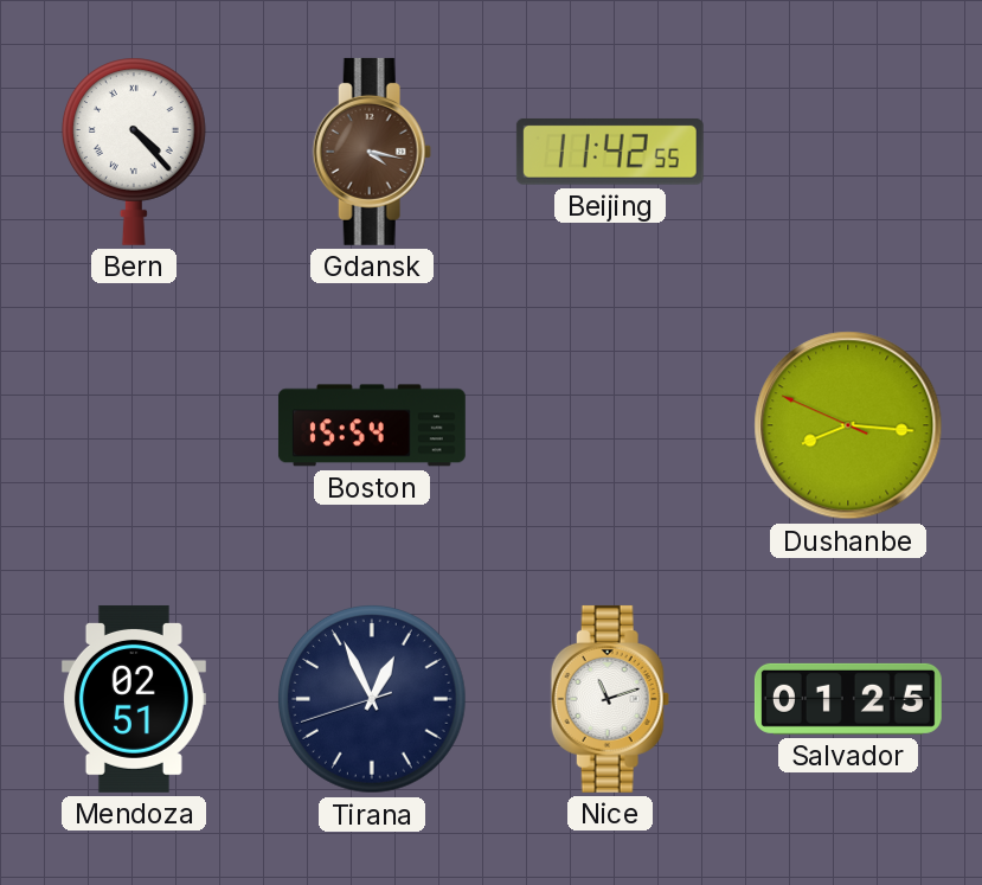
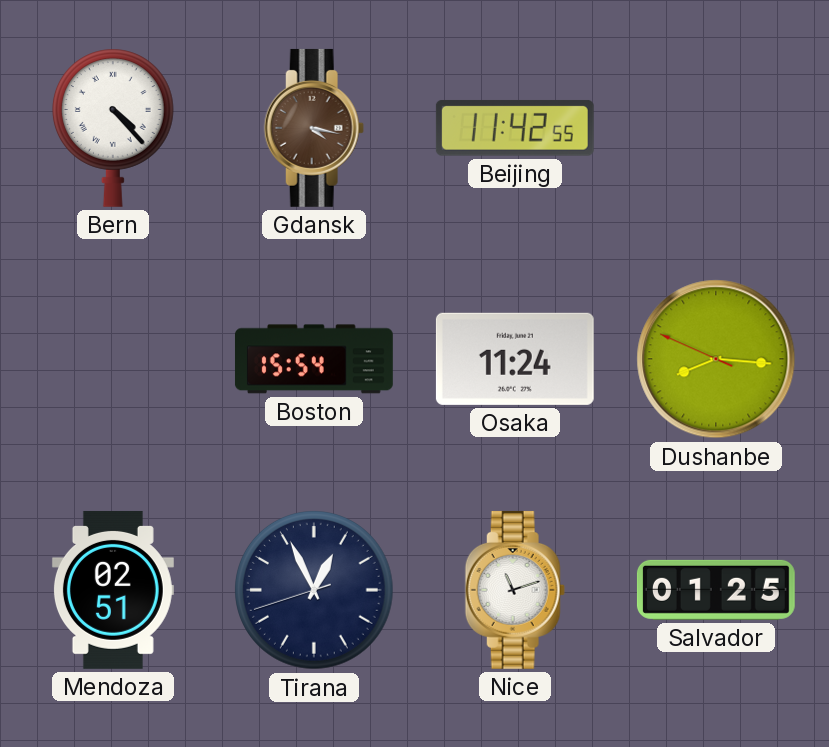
Osaka: none -> 11:24
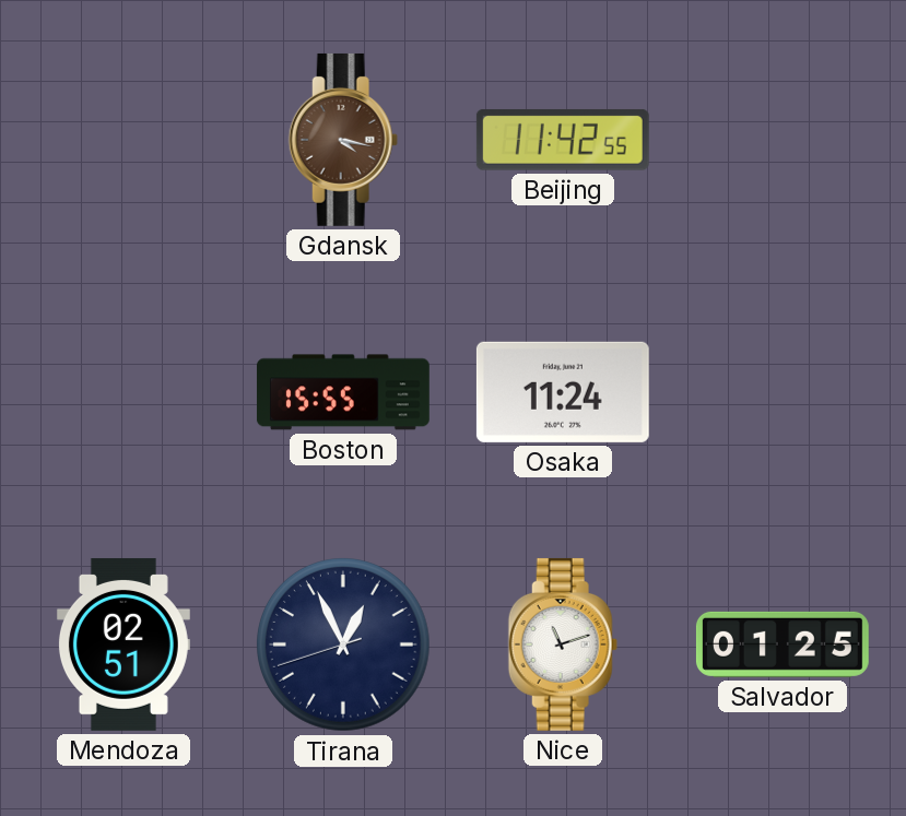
Bern: 4:23 -> none
Boston: 15:54 -> 15:55
Dushanbe: 8:15 -> none
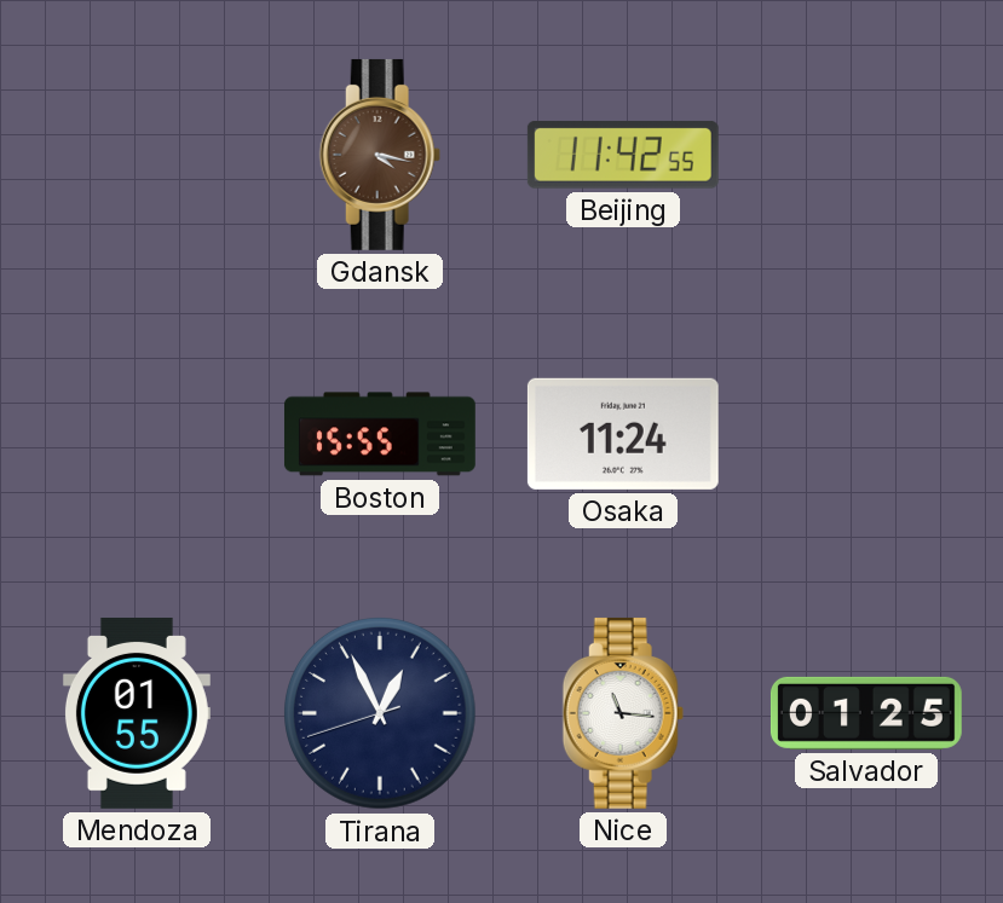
Mendoza: 02:51 -> 01:55
Nice: 11:12 -> 11:16
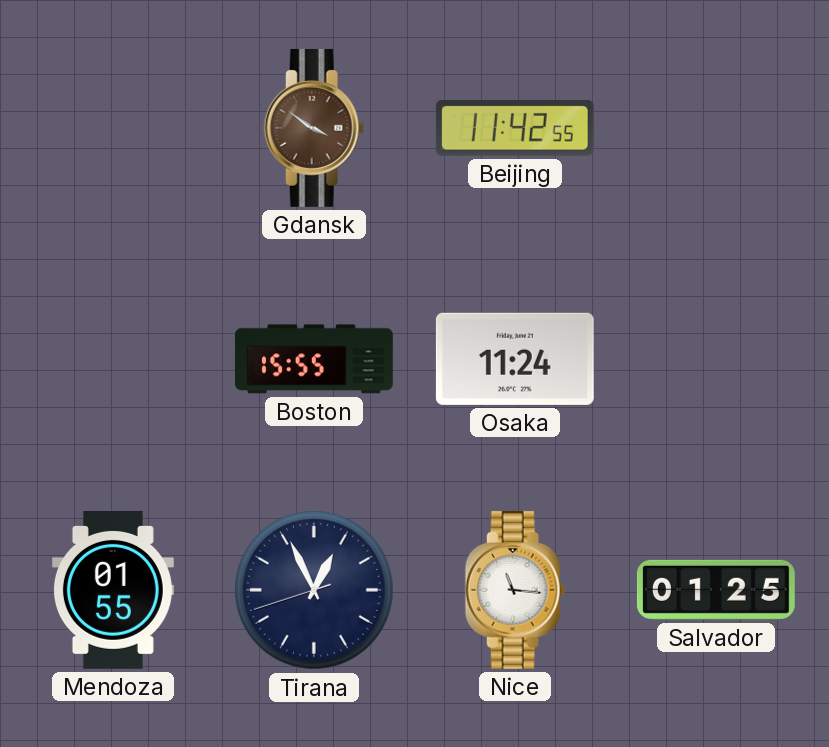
Gdansk: 4:17 -> 3:51
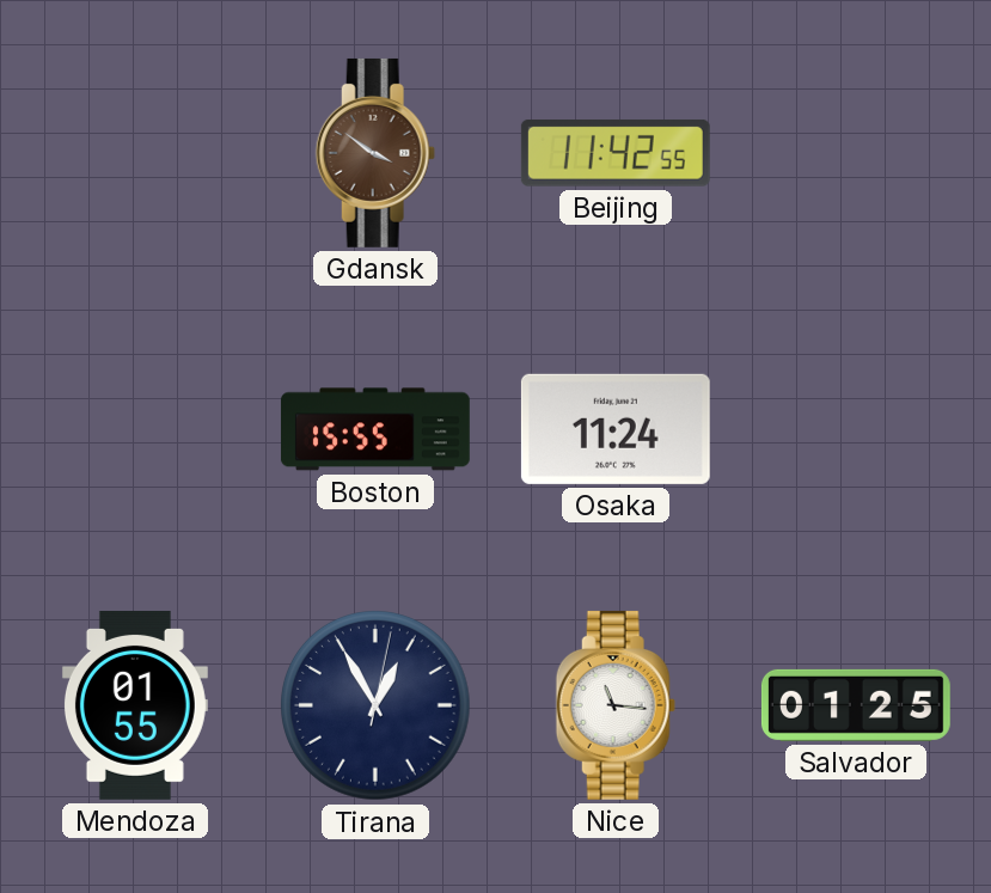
Tirana: 12:55:42 -> 12:55:02
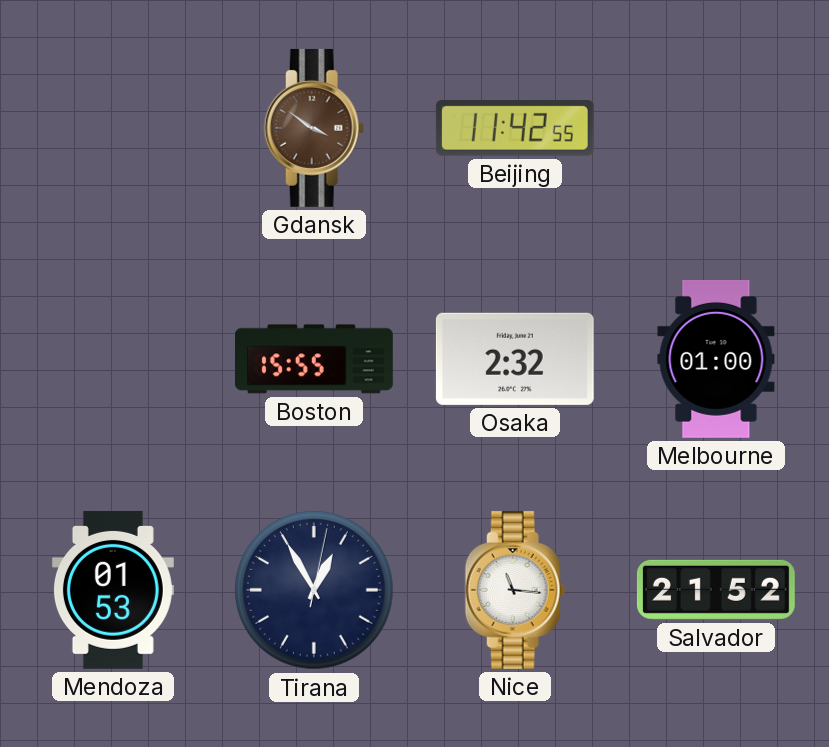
Osaka: 11:24 -> 2:32
Melbourne: none -> 01:00
Mendoza: 01:55 -> 01:53
Salvador: 01:25 -> 21:52
